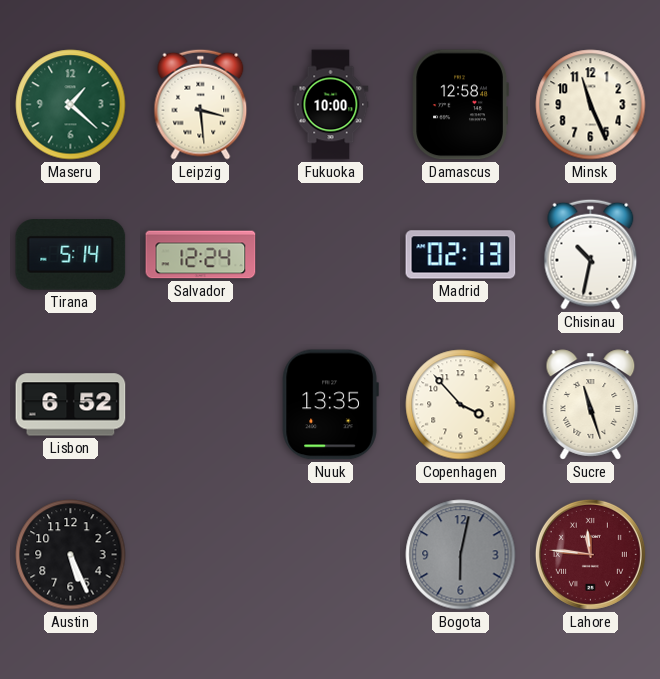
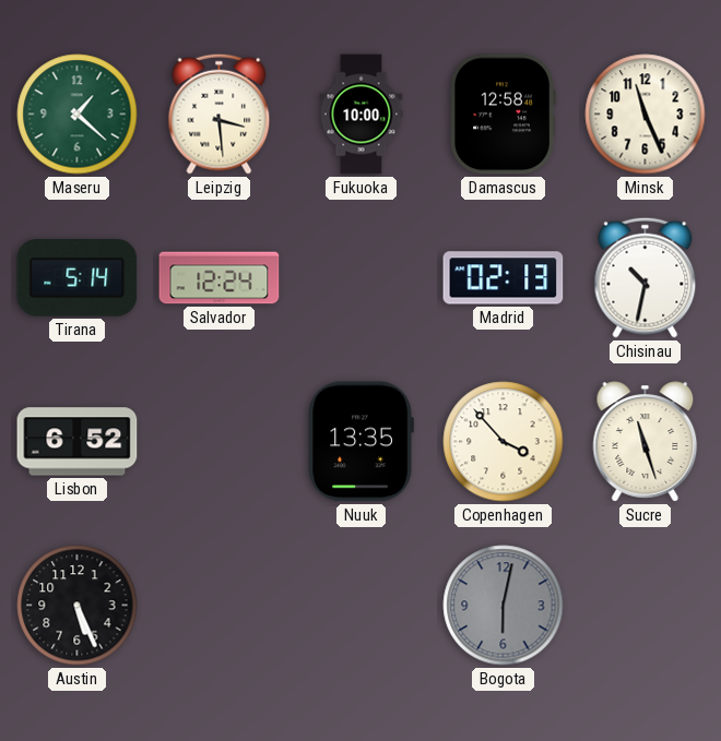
Lahore: 11:46 -> none
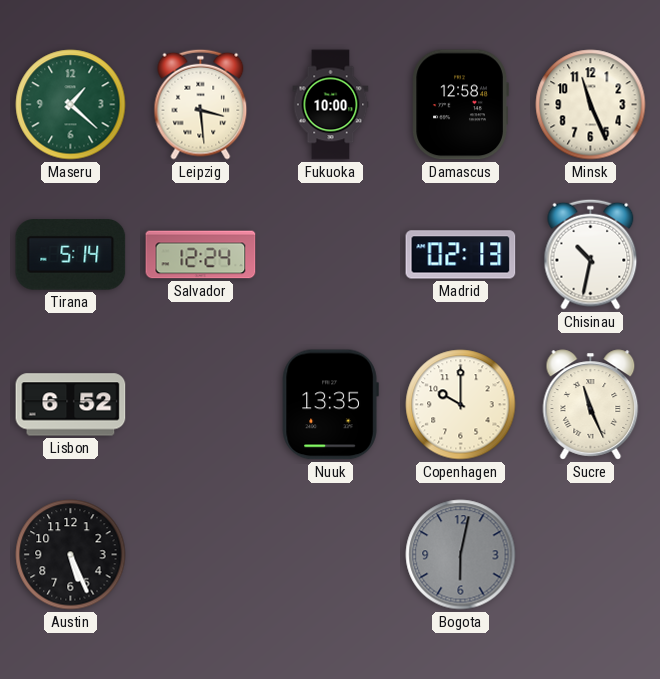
Copenhagen: 3:53 -> 10:00
Sucre: 11:27 -> 11:26
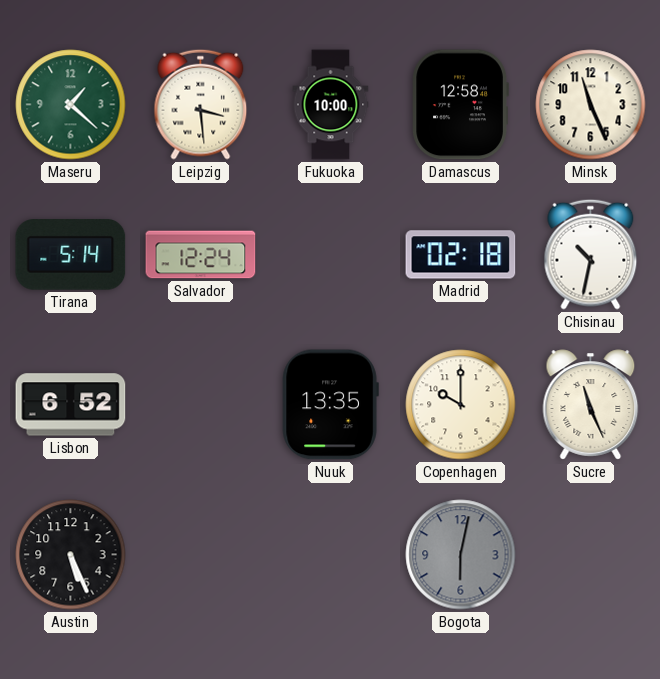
Madrid: 02:13 -> 02:18
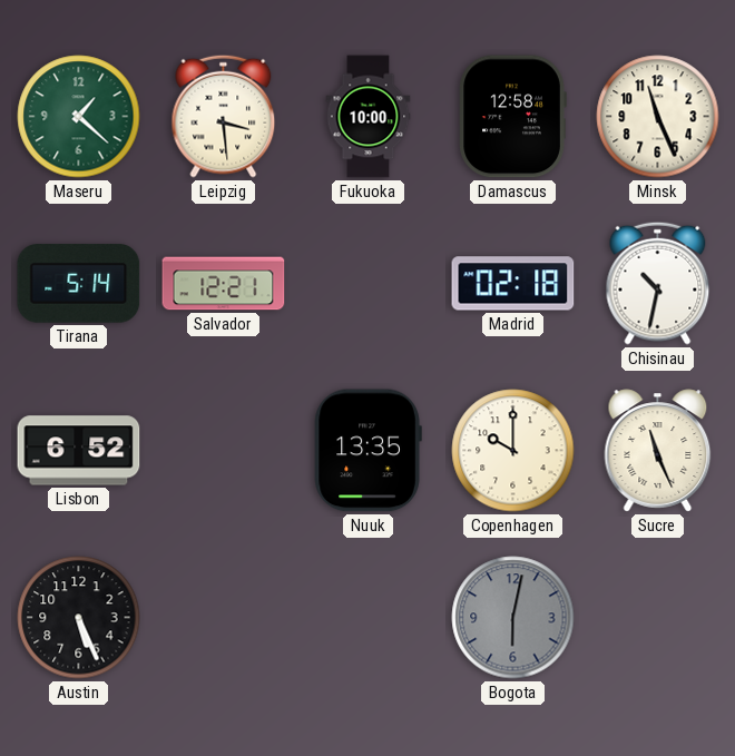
Salvador: 12:24 -> 12:21
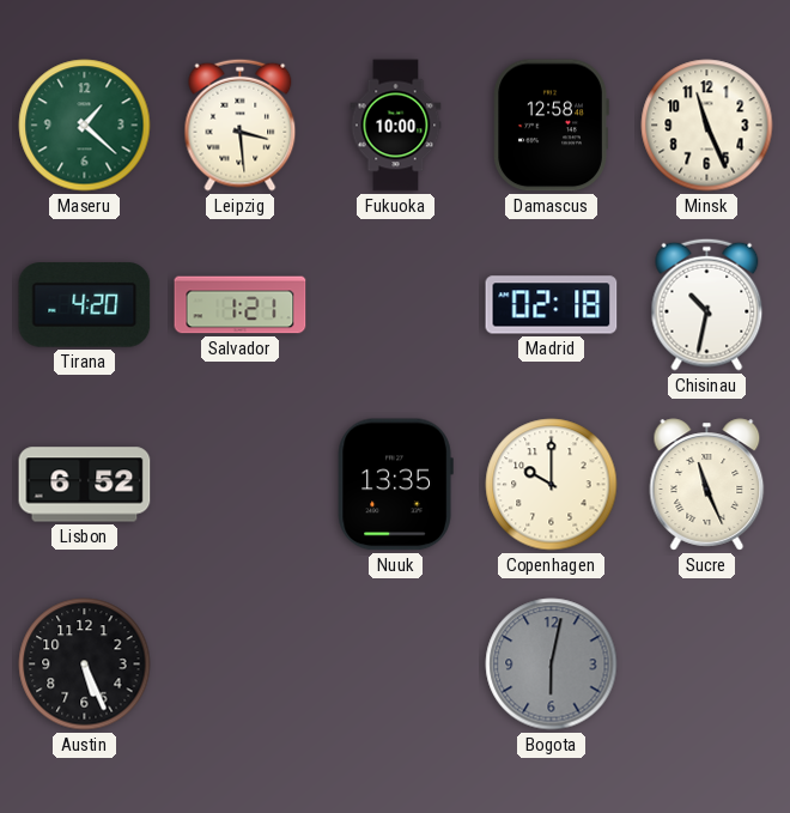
Tirana: 5:14 -> 4:20
Salvador: 12:21 -> 1:21
